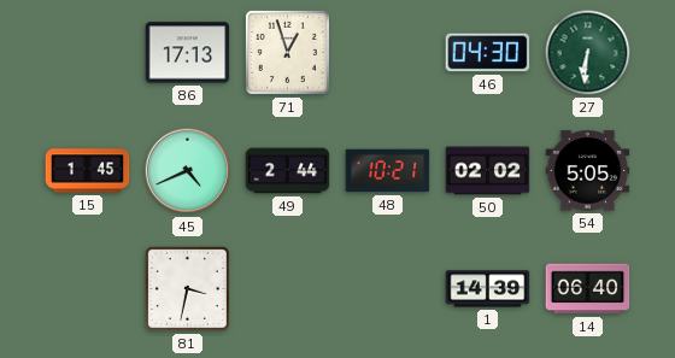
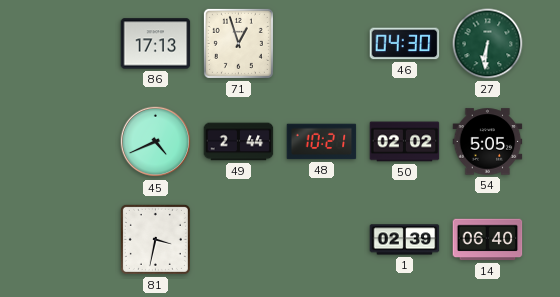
15: 1:45 -> none
1: 14:39 -> 02:39
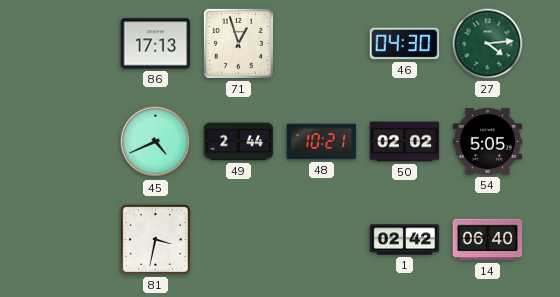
27: 6:31 -> 4:14
1: 02:39 -> 02:42
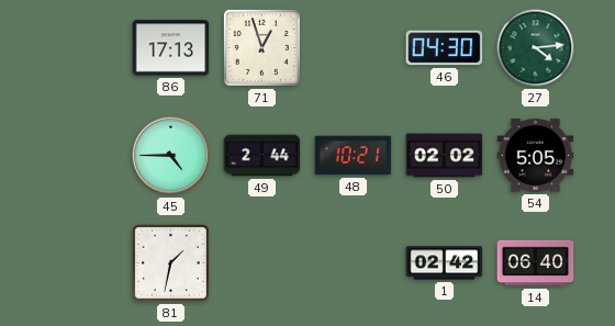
45: 4:41 -> 4:45
81: 3:32 -> 1:32
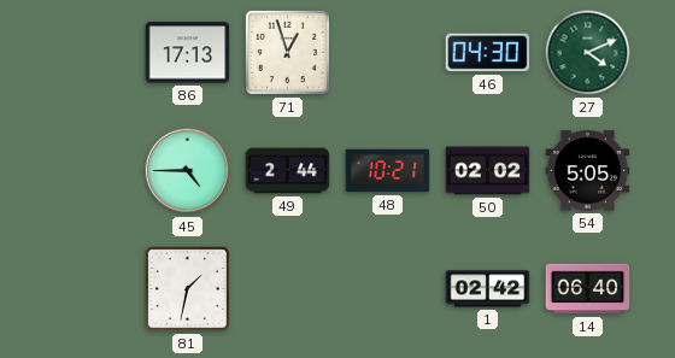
27: 4:14 -> 4:11
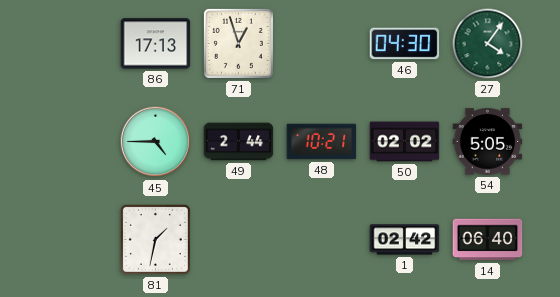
27: 4:11 -> 4:06
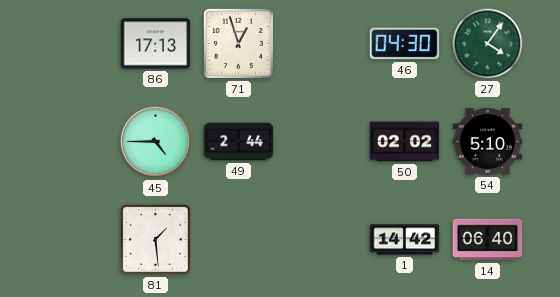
48: 10:21 -> none
54: 5:05 -> 5:10
81: 1:32 -> 1:29
1: 02:42 -> 14:42
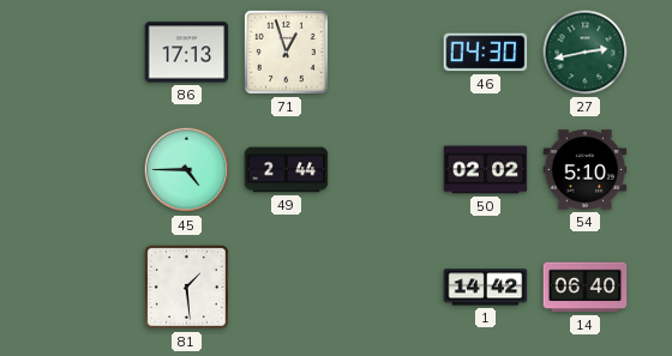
27: 4:06 -> 2:43
